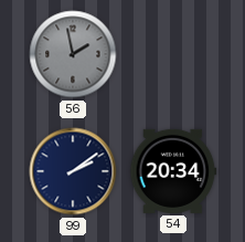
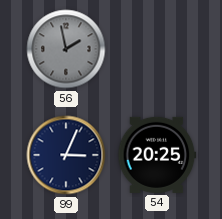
99: 2:09 -> 3:04
54: 20:34 -> 20:25
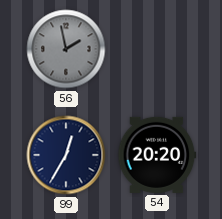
99: 3:04 -> 12:35
54: 20:25 -> 20:20
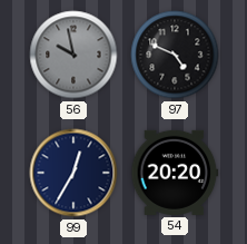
56: 1:58 -> 9:58
97: none -> 4:49
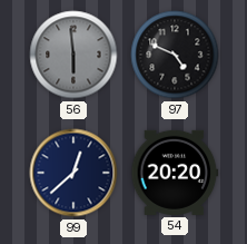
56: 9:58 -> 5:59
99: 12:35 -> 12:38
